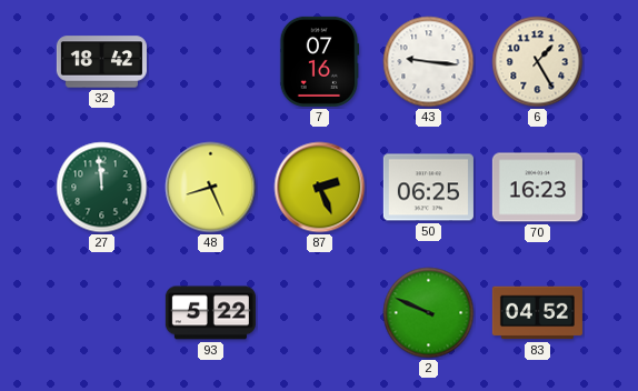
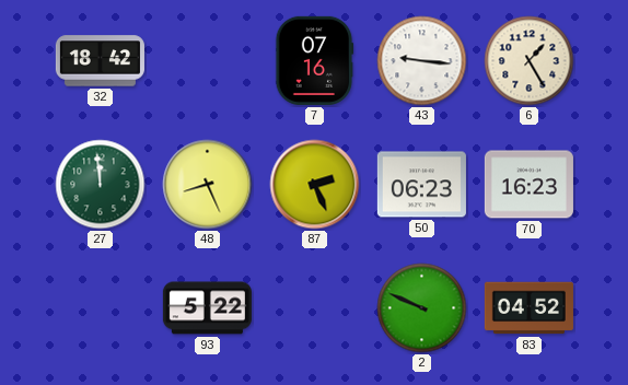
50: 06:25 -> 06:23
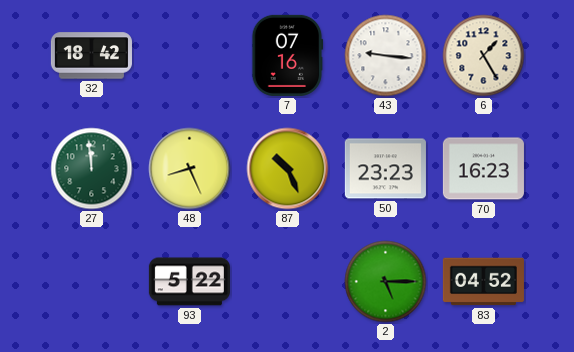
87: 2:26 -> 10:26
50: 06:23 -> 23:23
2: 9:49 -> 5:15
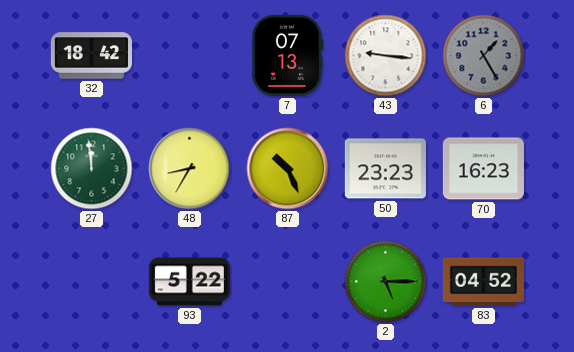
7: 07:16 -> 07:13
6 dial: cream -> grey
48: 8:26 -> 8:35
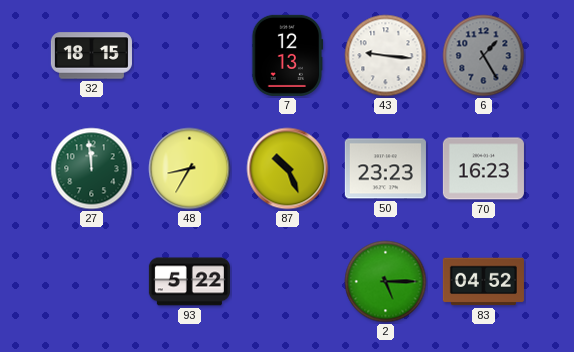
32: 18:42 -> 18:15
7: 07:13 -> 12:13
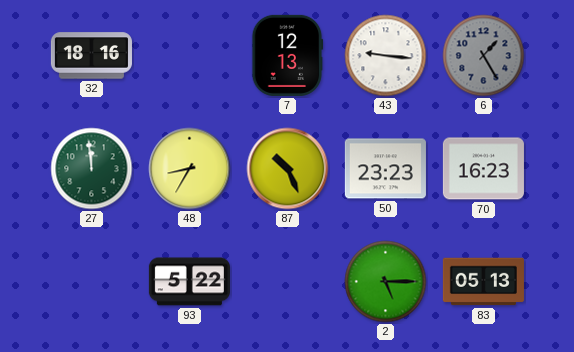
32: 18:15 -> 18:16
83: 04:52 -> 05:13
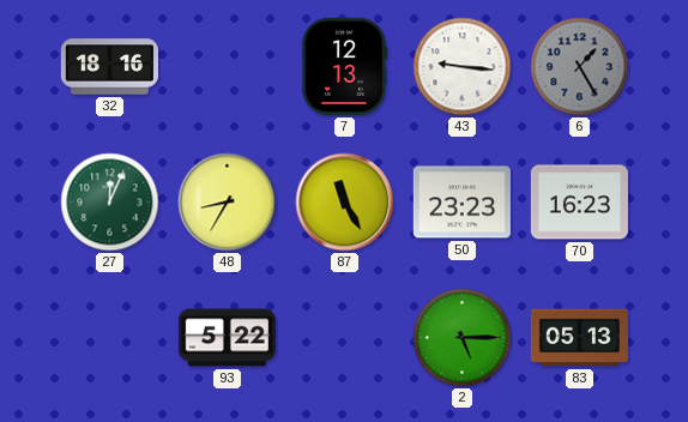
27: 11:59 -> 12:04
87: 10:26 -> 11:25
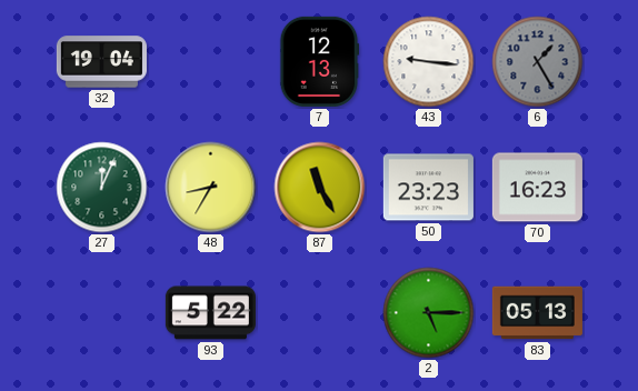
32: 18:16 -> 19:04
